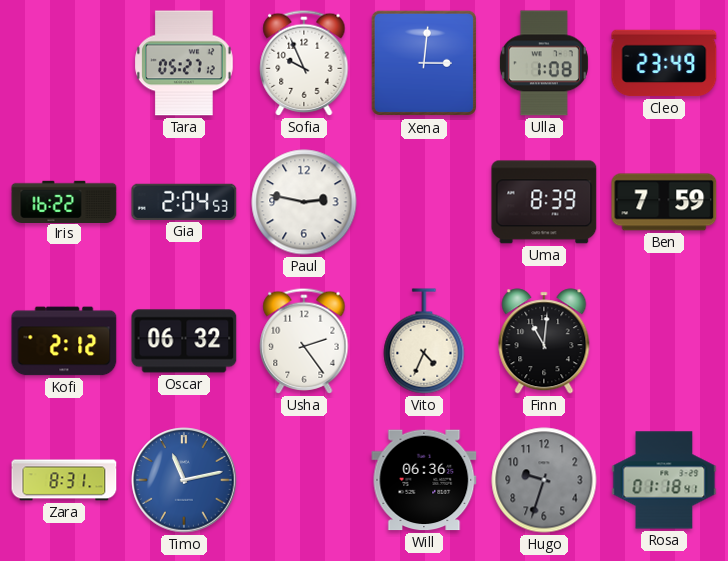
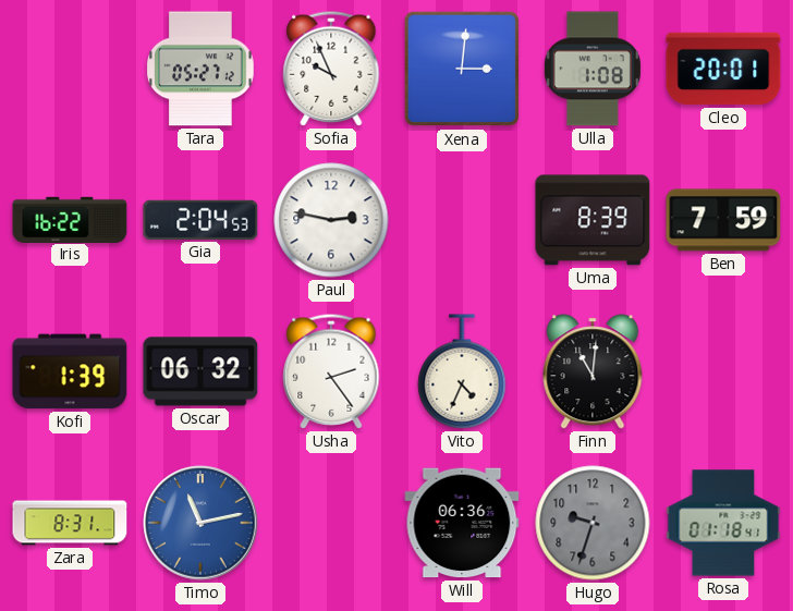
Cleo: 23:49 -> 20:01
Kofi: 2:12 -> 1:39
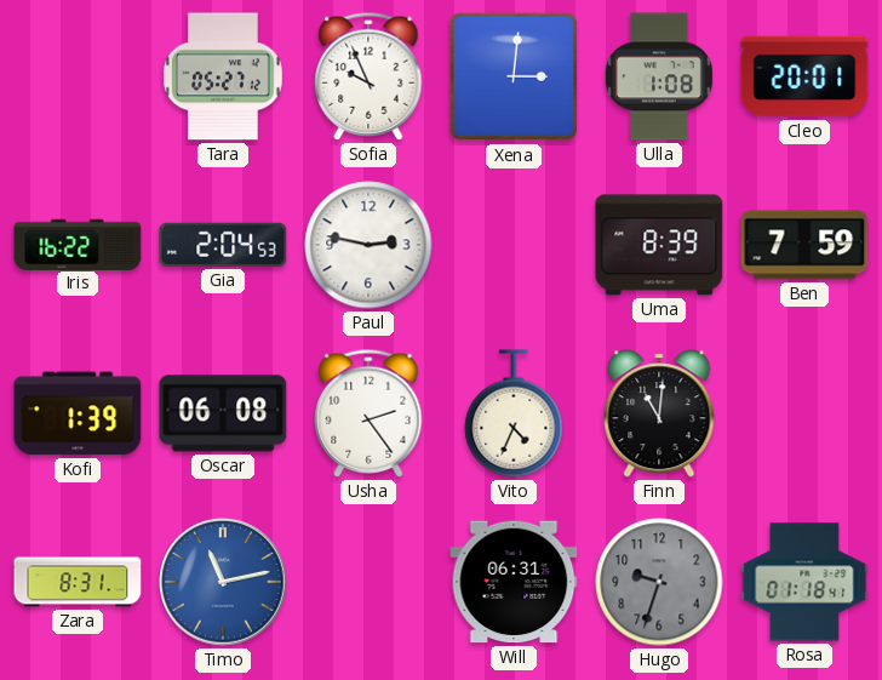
Oscar: 06:32 -> 06:08
Will: 06:36 -> 06:31
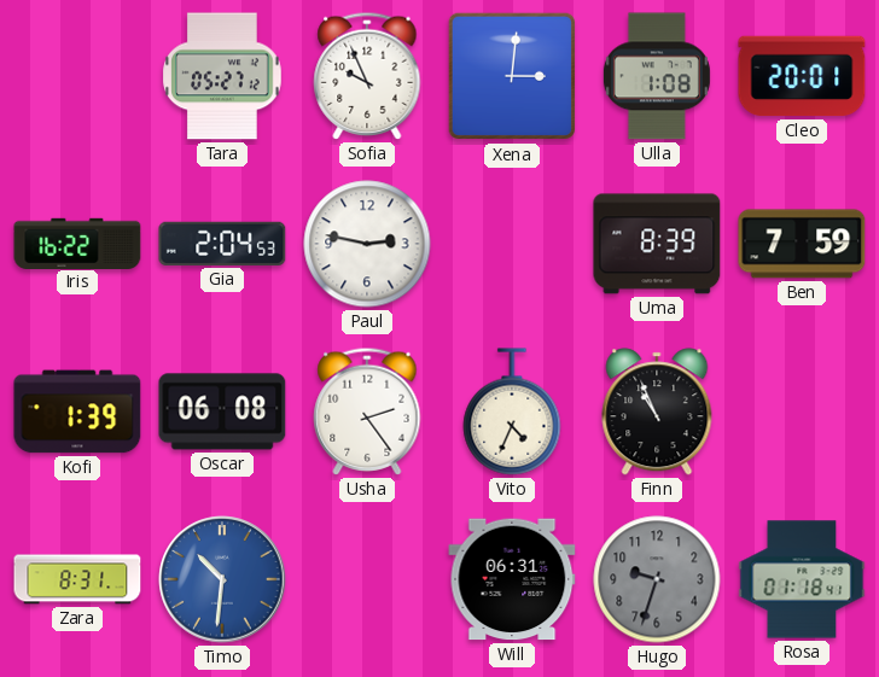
Finn: 11:01 -> 10:56
Timo: 11:13 -> 10:31
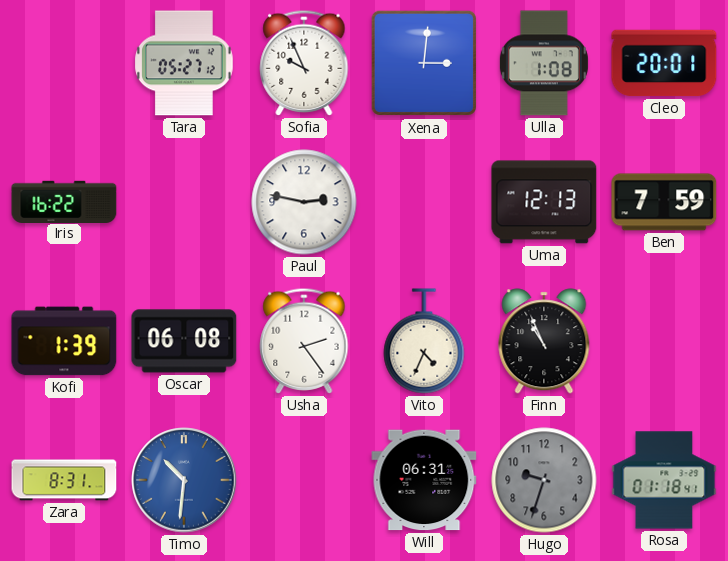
Gia: 2:04 -> none
Uma: 8:39 -> 12:13
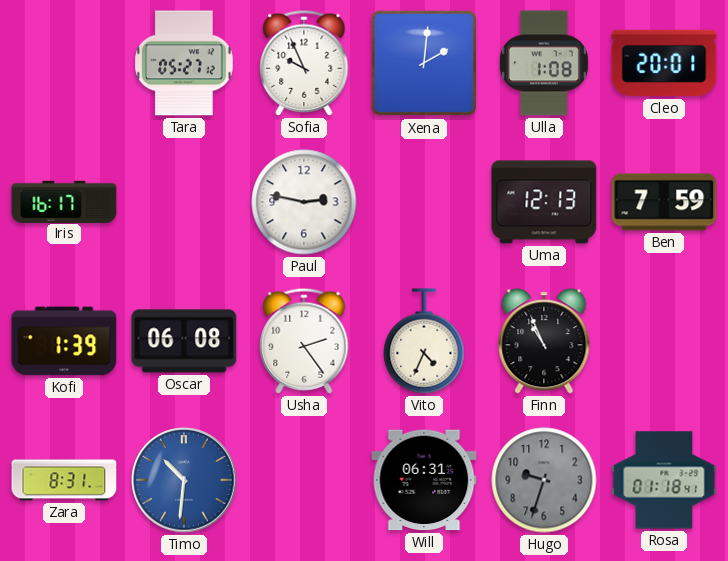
Xena: 3:01 -> 2:01
Iris: 16:22 -> 16:17
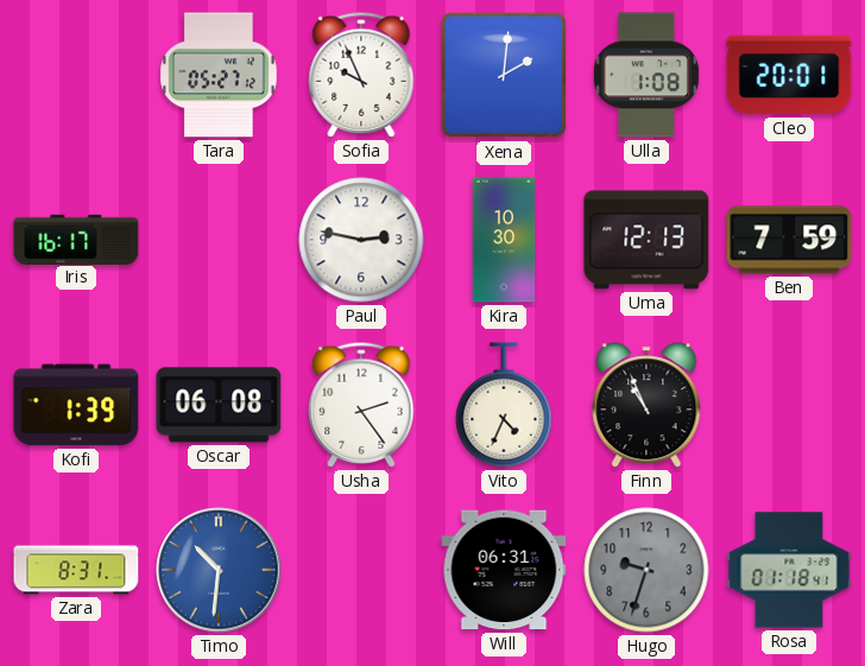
Kira: none -> 10:30
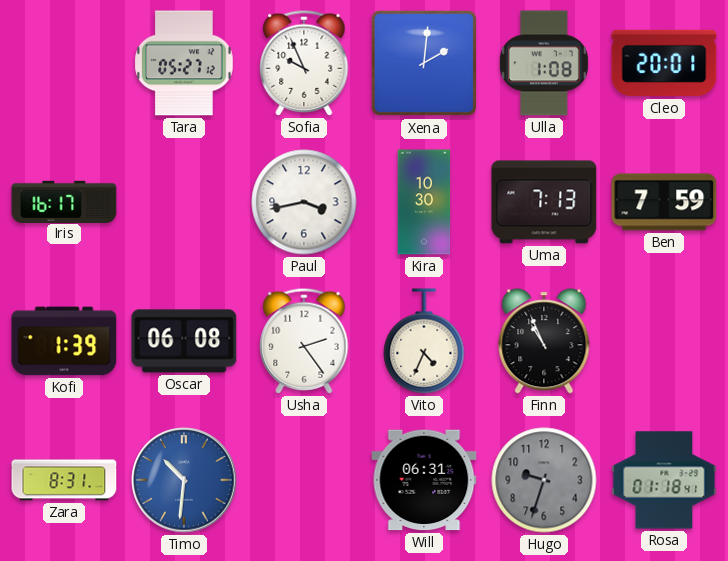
Paul: 2:47 -> 3:43
Uma: 12:13 -> 7:13
